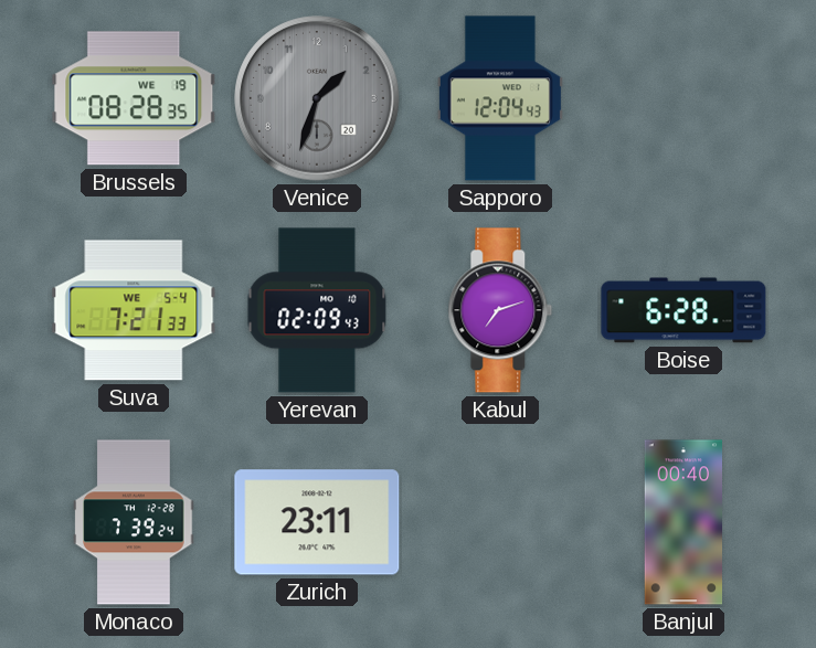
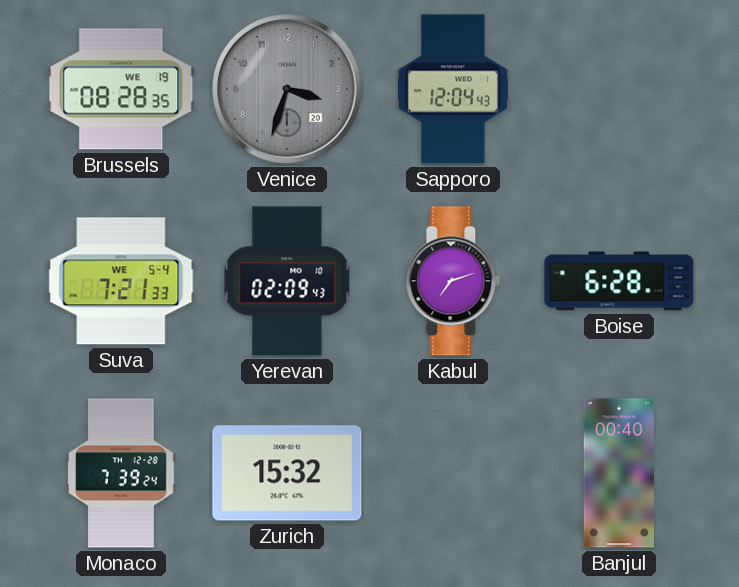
Venice: 1:33 -> 3:33
Zurich: 23:11 -> 15:32
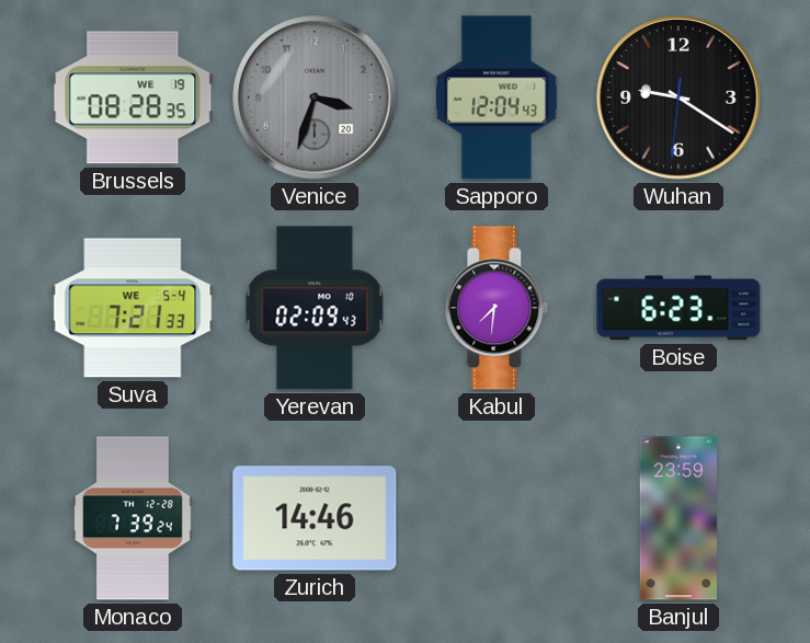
Wuhan: none -> 9:20
Kabul: 7:12 -> 7:31
Boise: 6:28 -> 6:23
Zurich: 15:32 -> 14:46
Banjul: 00:40 -> 23:59
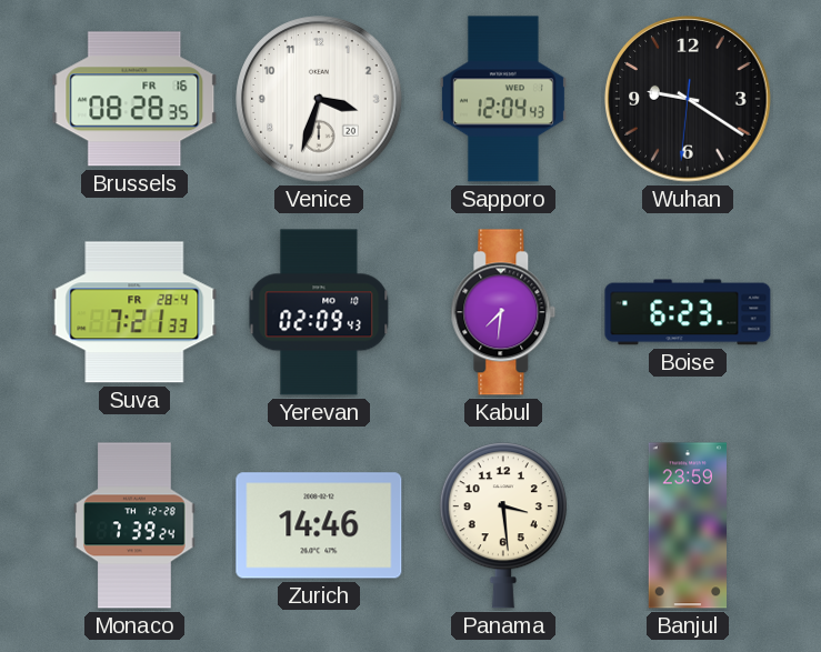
Brussels date: WE 19 -> FR 16
Venice dial: grey -> white
Suva date: WE 5-4 -> FR 28-4
Panama: none -> 3:29
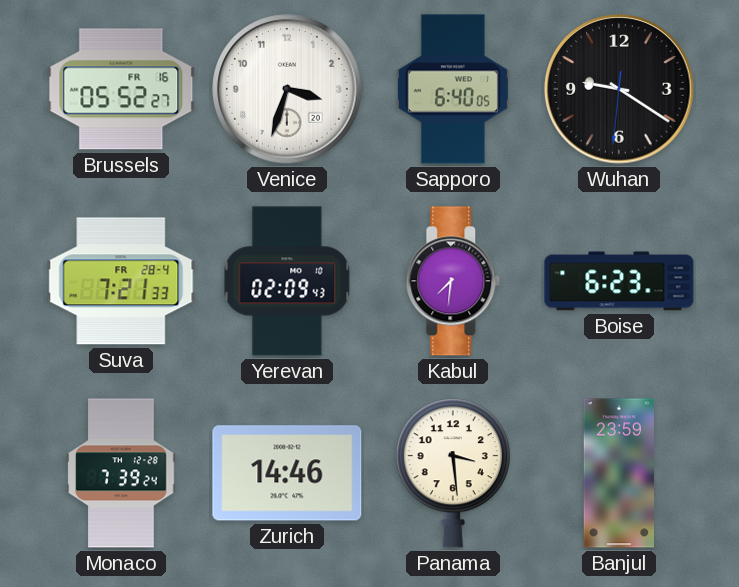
Brussels: 08:28 -> 05:52
Sapporo: 12:04 -> 6:40
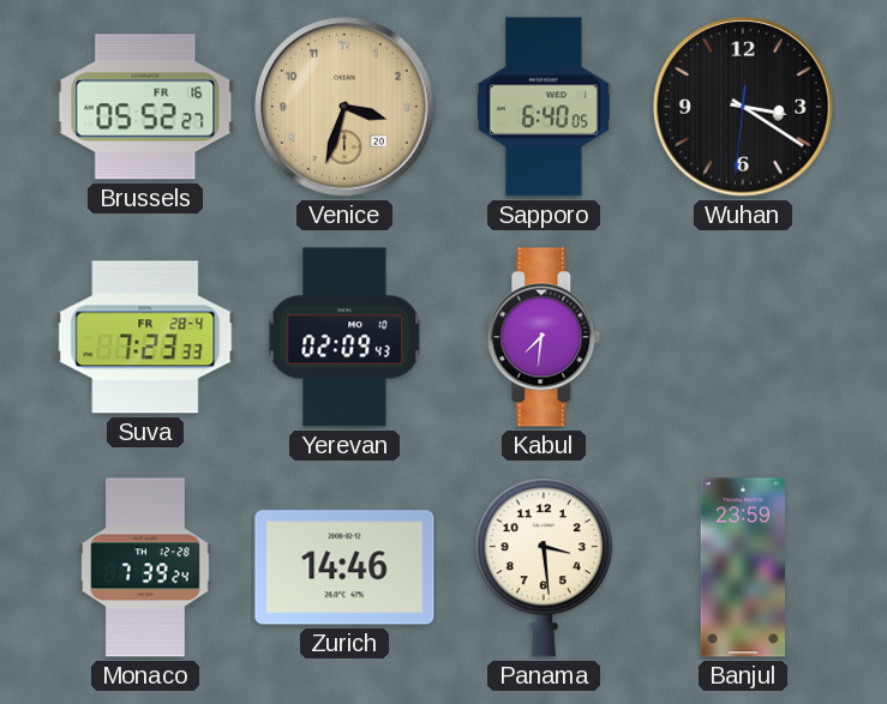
Venice dial: white -> champagne
Wuhan: 9:20 -> 3:20
Suva: 7:21 -> 7:23
Boise: 6:23 -> none
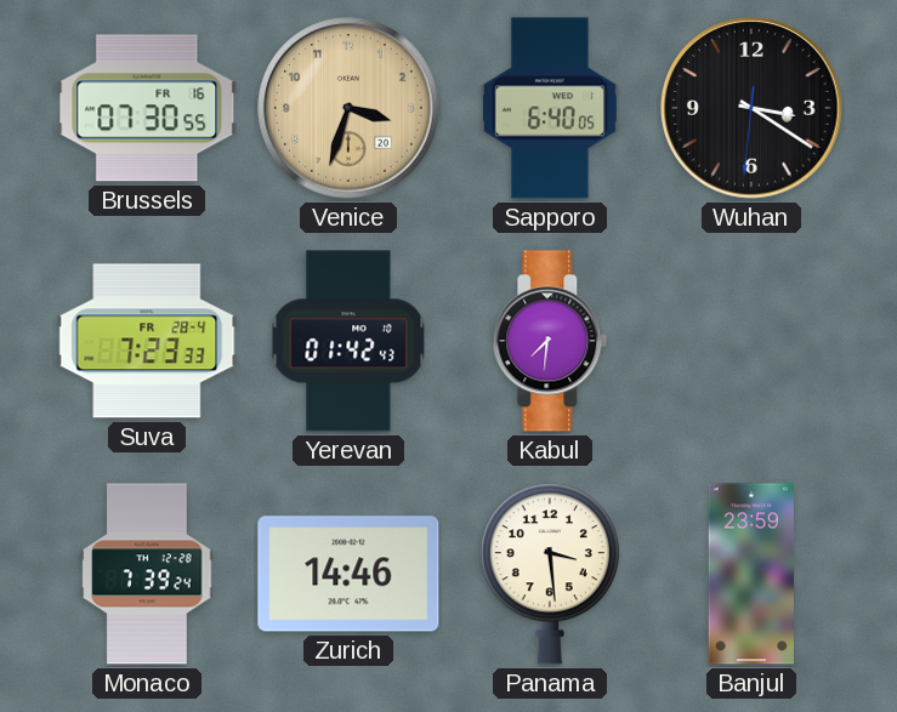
Brussels: 05:52 -> 07:30
Yerevan: 02:09 -> 01:42
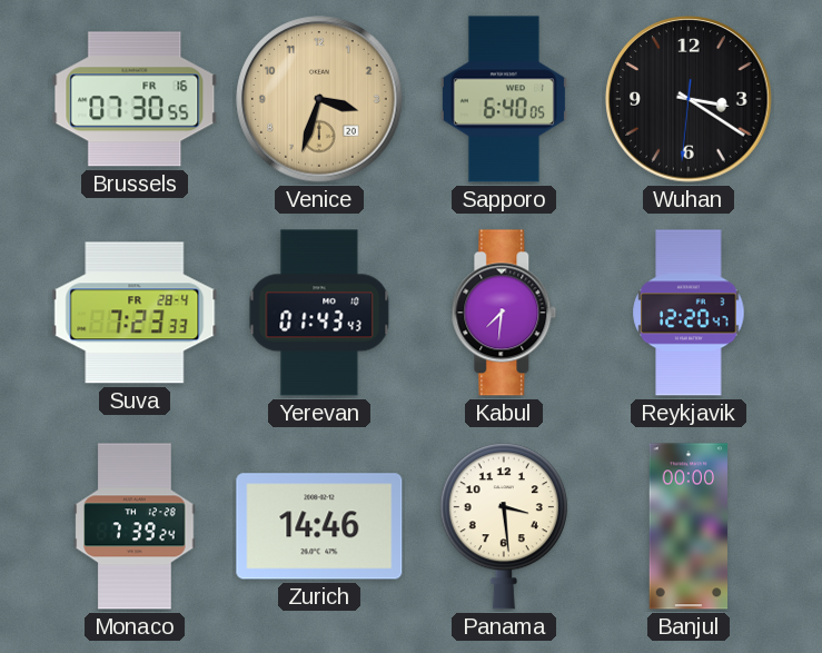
Yerevan: 01:42 -> 01:43
Reykjavik: none -> 12:20
Banjul: 23:59 -> 00:00
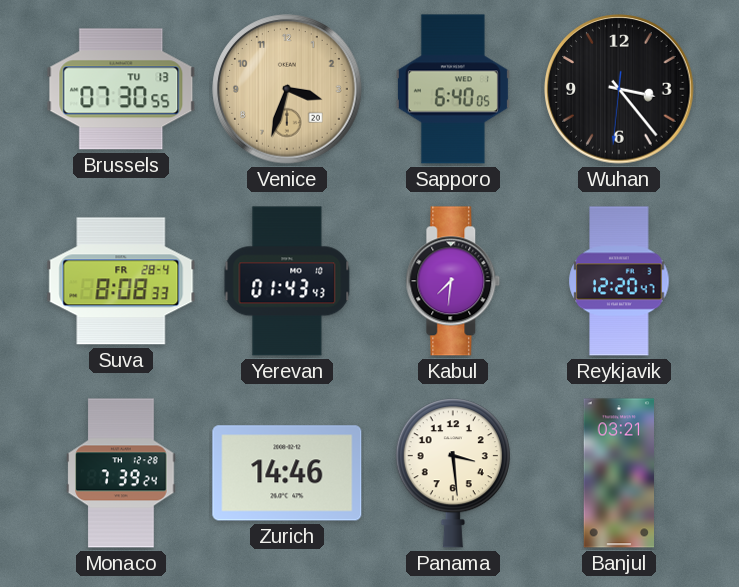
Brussels date: FR 16 -> TU 13
Wuhan: 3:20 -> 3:23
Suva: 7:23 -> 8:08
Banjul: 00:00 -> 03:21
